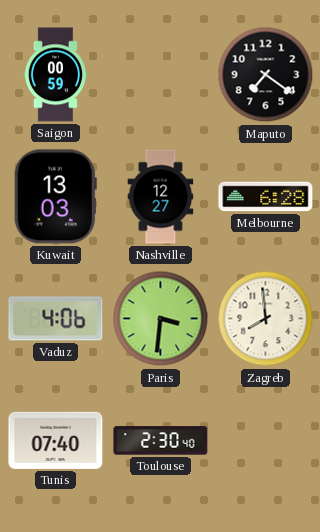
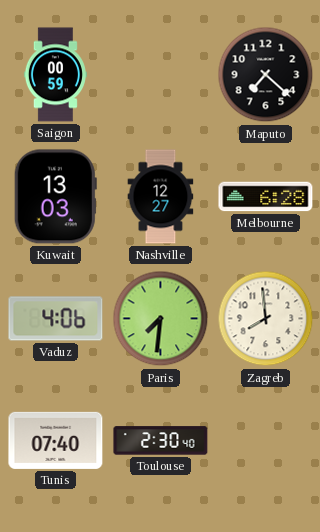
Maputo: 7:21 -> 7:22
Paris: 3:31 -> 7:31
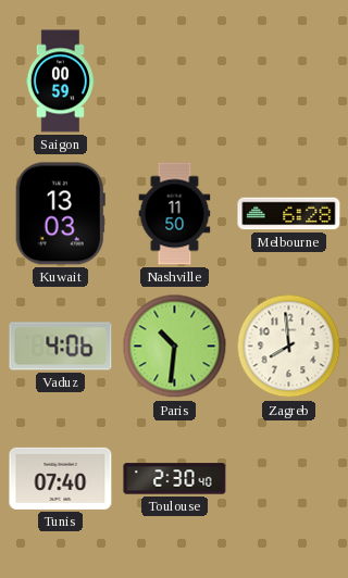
Maputo: 7:22 -> none
Nashville: 12:27 -> 11:50
Paris: 7:31 -> 10:31
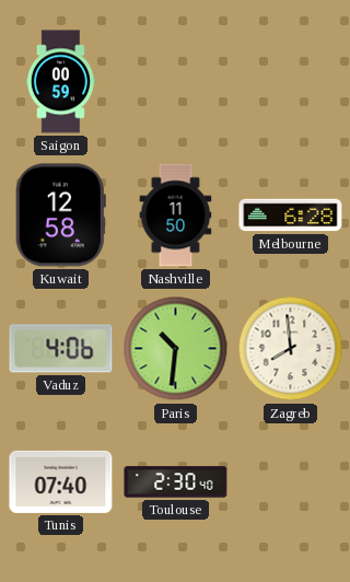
Kuwait: 13:03 -> 12:58
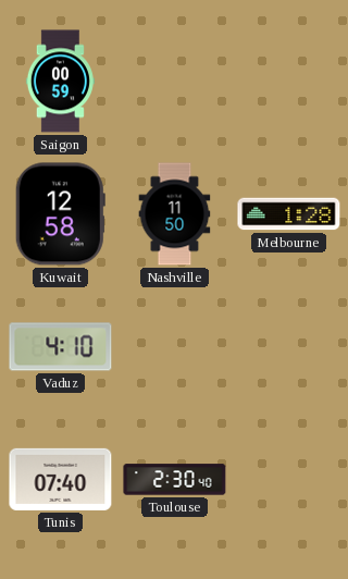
Melbourne: 6:28 -> 1:28
Vaduz: 4:06 -> 4:10
Paris: 10:31 -> none
Zagreb: 7:59 -> none
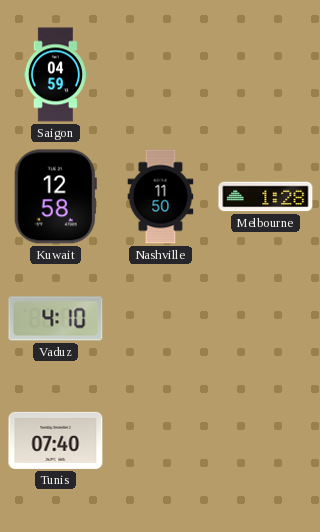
Saigon: 00:59 -> 04:59
Toulouse: 2:30 -> none
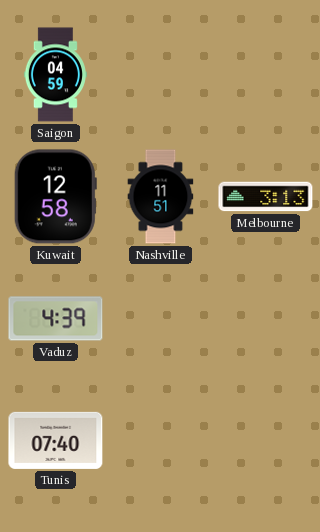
Nashville: 11:50 -> 11:51
Melbourne: 1:28 -> 3:13
Vaduz: 4:10 -> 4:39
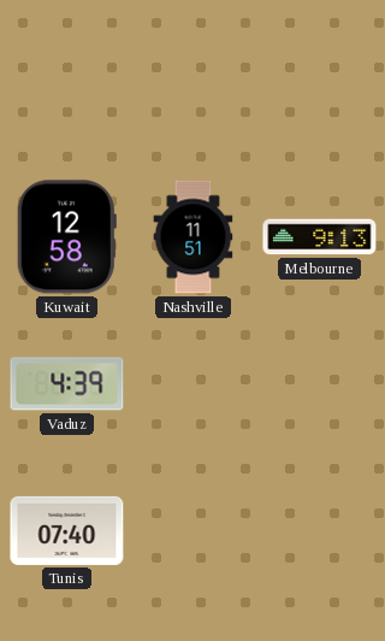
Saigon: 04:59 -> none
Melbourne: 3:13 -> 9:13
